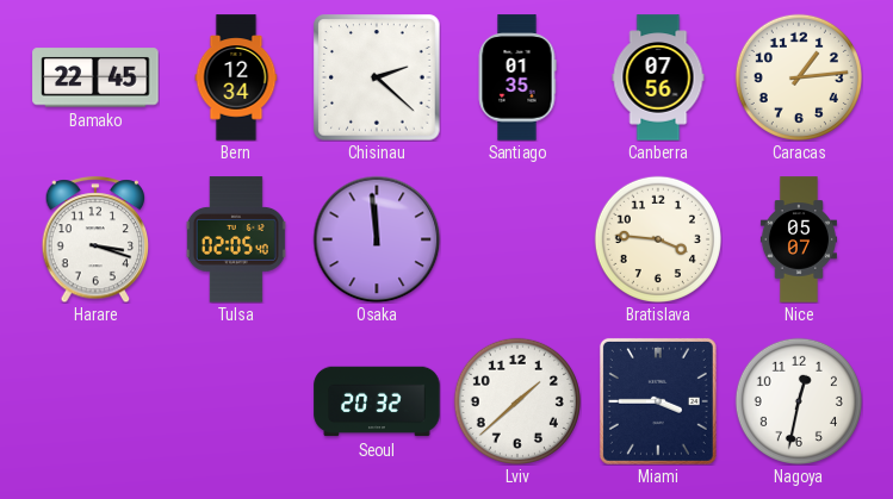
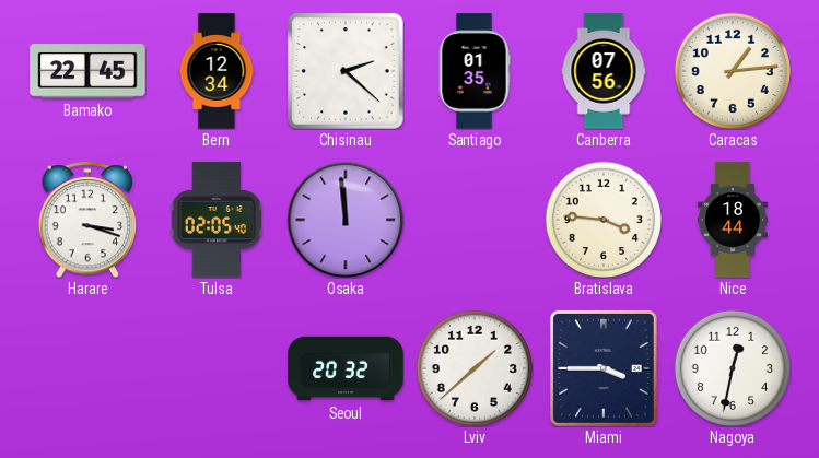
Nice: 05:07 -> 18:44
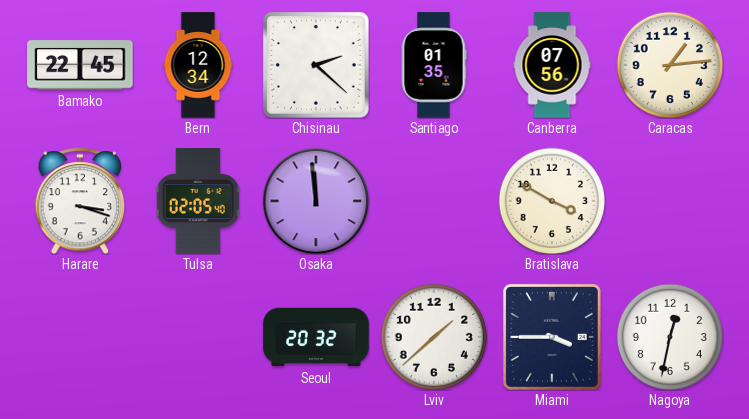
Bratislava: 3:46 -> 3:50
Nice: 18:44 -> none
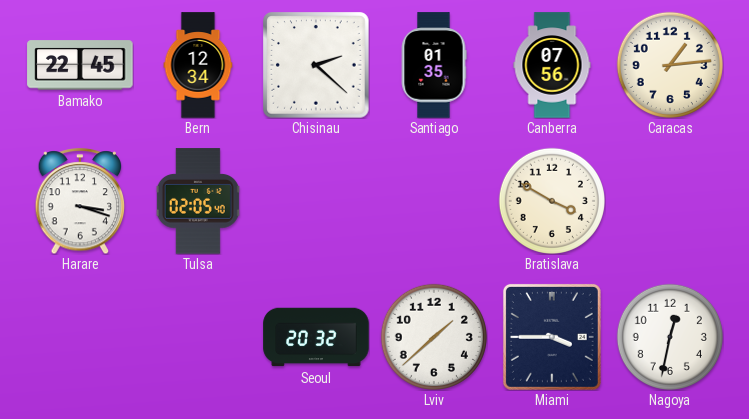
Osaka: 11:59 -> none
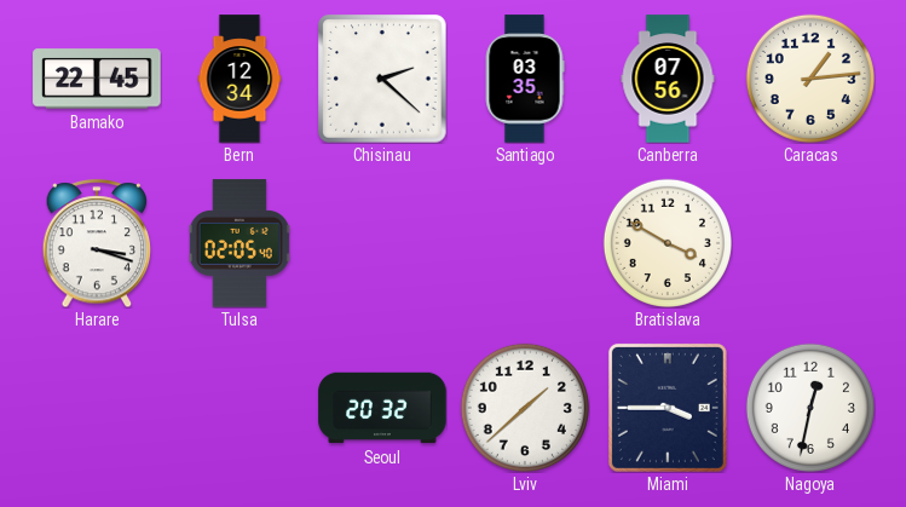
Santiago: 01:35 -> 03:35
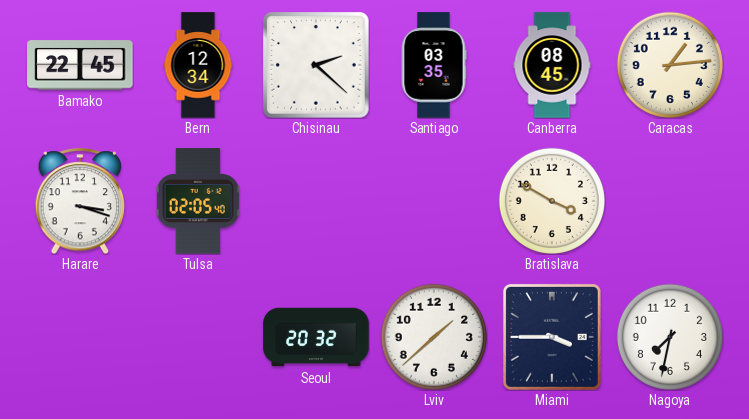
Canberra: 07:56 -> 08:45
Nagoya: 12:32 -> 7:32
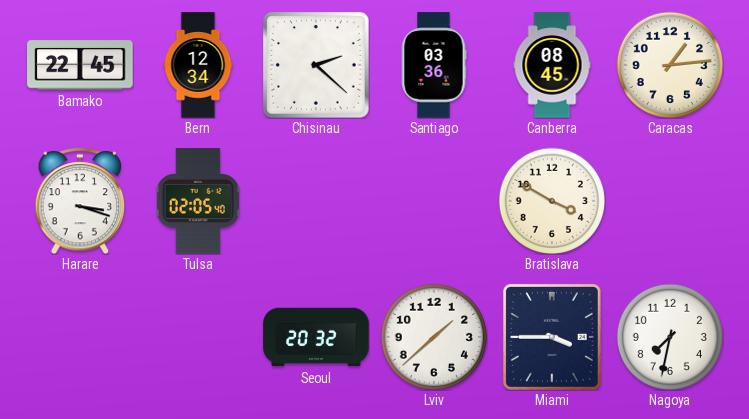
Santiago: 03:35 -> 03:36
